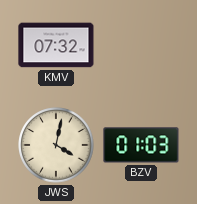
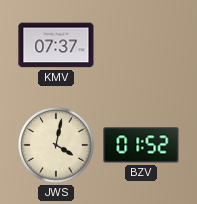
KMV: 07:32 -> 07:37
BZV: 01:03 -> 01:52
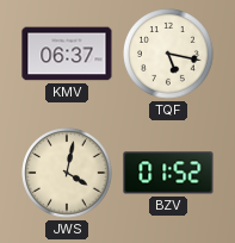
KMV: 07:37 -> 06:37
TQF: none -> 5:17
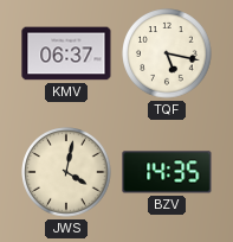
BZV: 01:52 -> 14:35
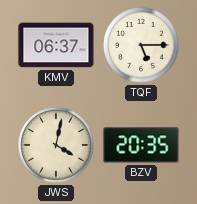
TQF: 5:17 -> 5:15
BZV: 14:35 -> 20:35
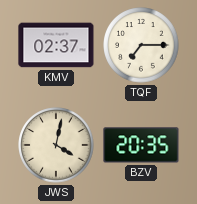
KMV: 06:37 -> 02:37
TQF: 5:15 -> 7:15
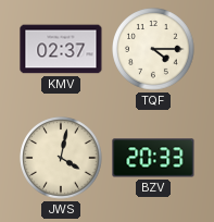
TQF: 7:15 -> 4:15
BZV: 20:35 -> 20:33
